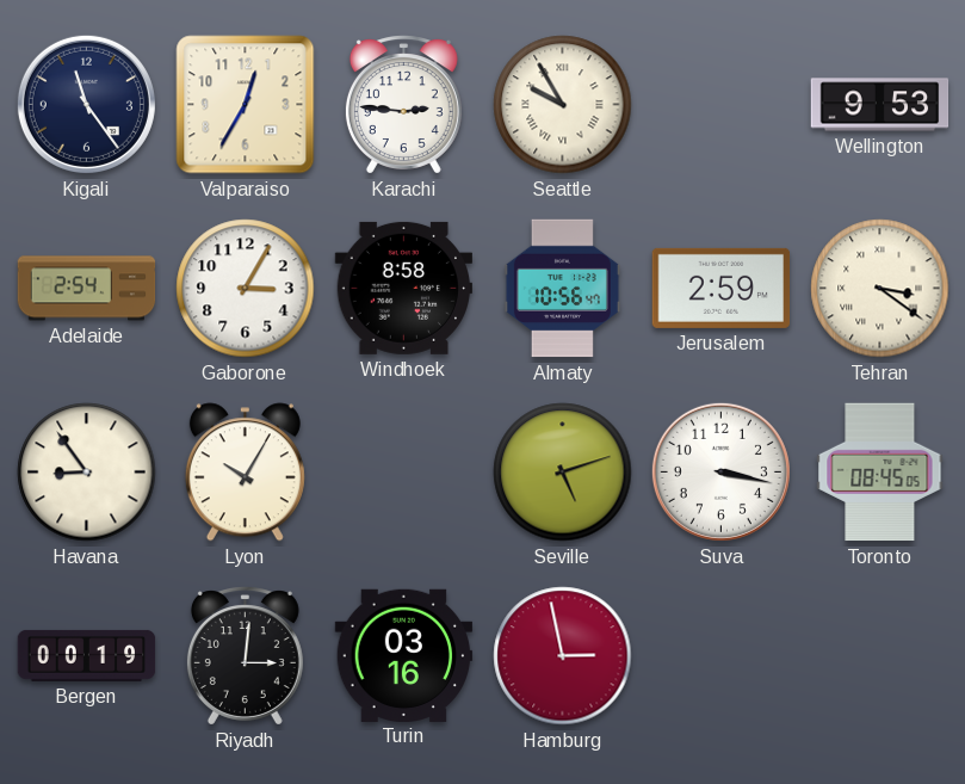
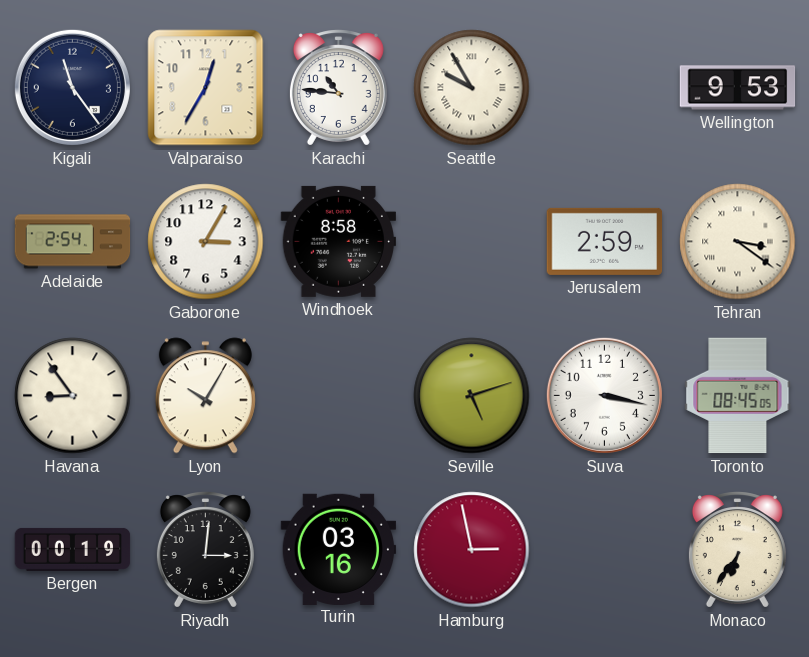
Karachi: 2:46 -> 10:46
Almaty: 10:56 -> none
Monaco: none -> 6:36
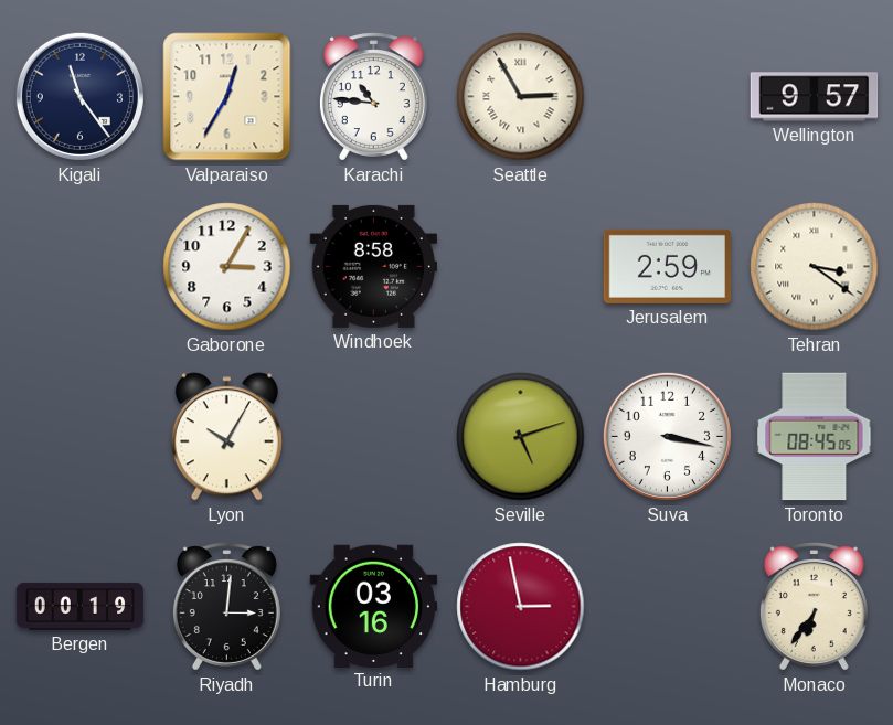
Seattle: 9:55 -> 2:55
Wellington: 9:53 -> 9:57
Adelaide: 2:54 -> none
Havana: 8:54 -> none
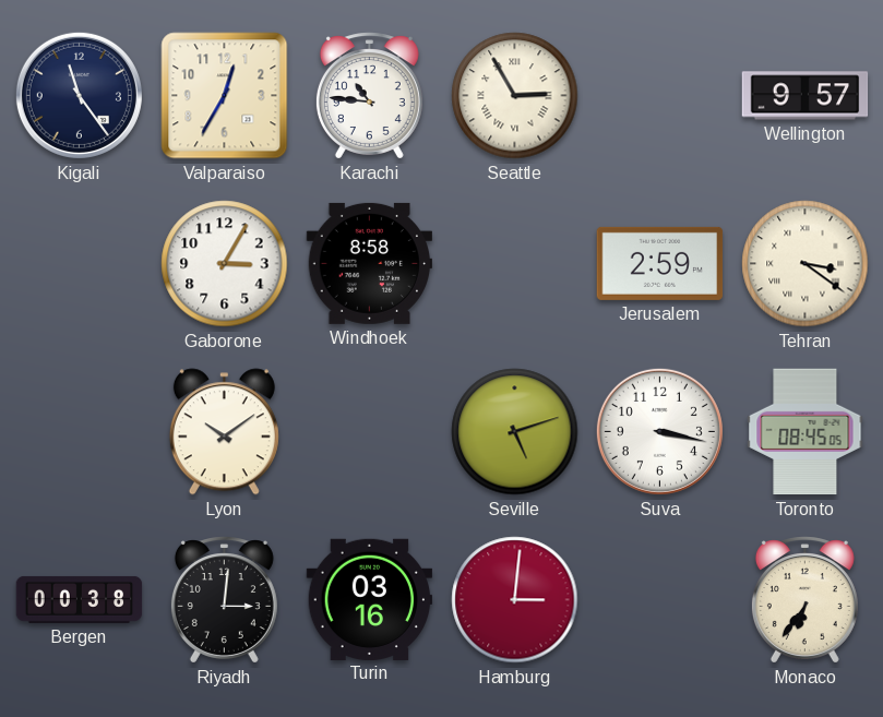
Lyon: 10:05 -> 10:09
Bergen: 00:19 -> 00:38
Hamburg: 2:58 -> 3:01
